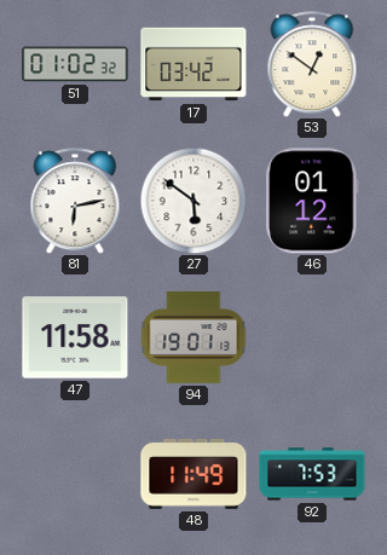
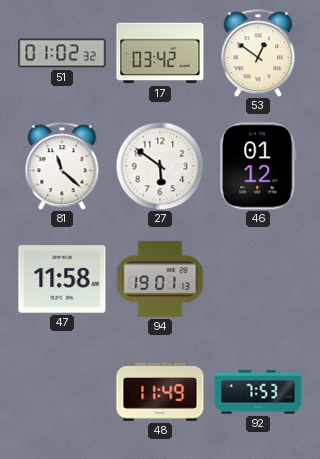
81: 6:13 -> 11:22
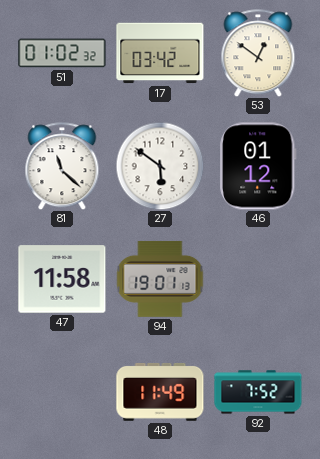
92: 7:53 -> 7:52
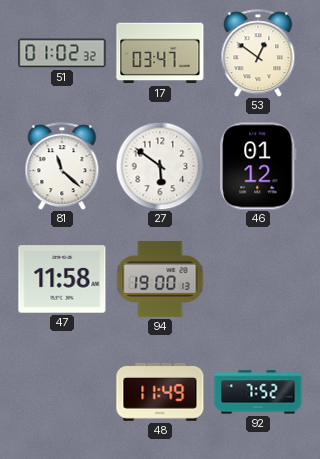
17: 03:42 -> 03:47
94: 19:01 -> 19:00
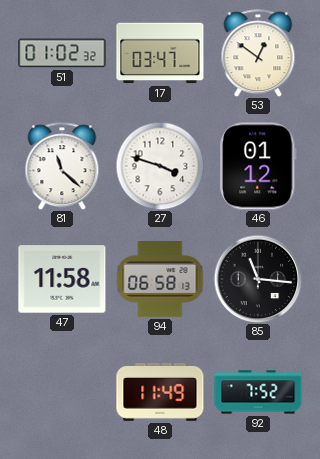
27: 5:51 -> 3:48
94: 19:00 -> 06:58
85: none -> 11:16
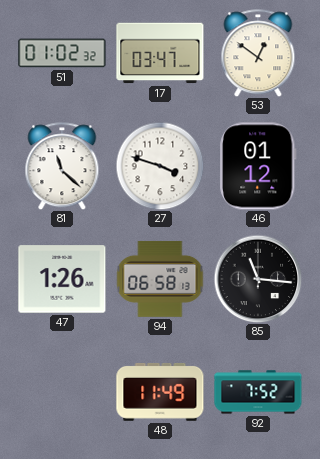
47: 11:58 -> 1:26
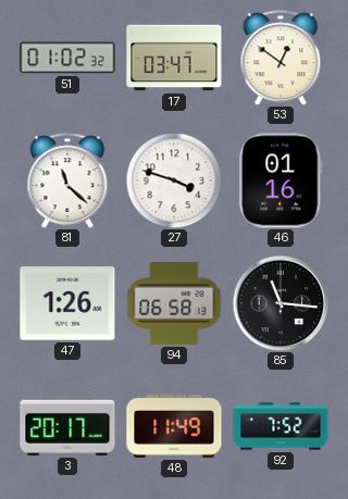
46: 01:12 -> 01:16
3: none -> 20:17
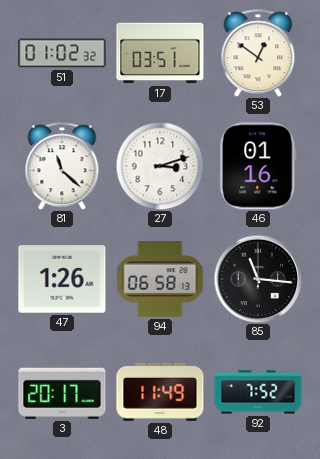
17: 03:47 -> 03:51
27: 3:48 -> 3:12
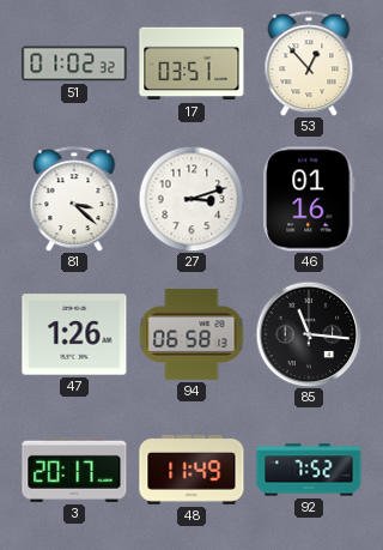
53: 12:51 -> 12:53
81: 11:22 -> 3:22
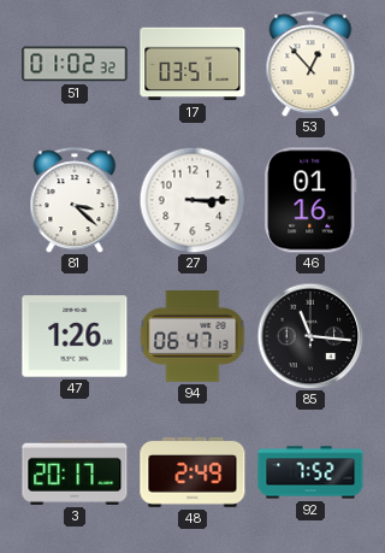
27: 3:12 -> 3:15
94: 06:58 -> 06:47
48: 11:49 -> 2:49
